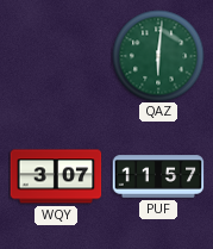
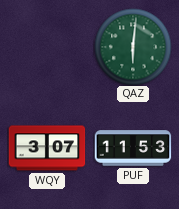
PUF: 11:57 -> 11:53
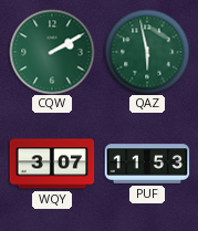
CQW: none -> 2:10
QAZ: 6:01 -> 5:58
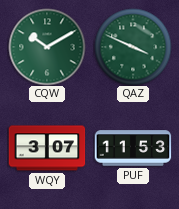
CQW: 2:10 -> 10:10
QAZ: 5:58 -> 3:49
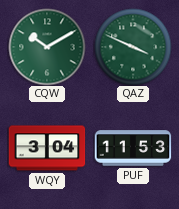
WQY: 3:07 -> 3:04
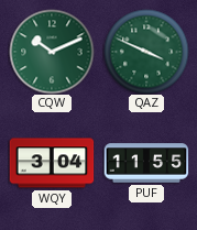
CQW: 10:10 -> 10:11
PUF: 11:53 -> 11:55
